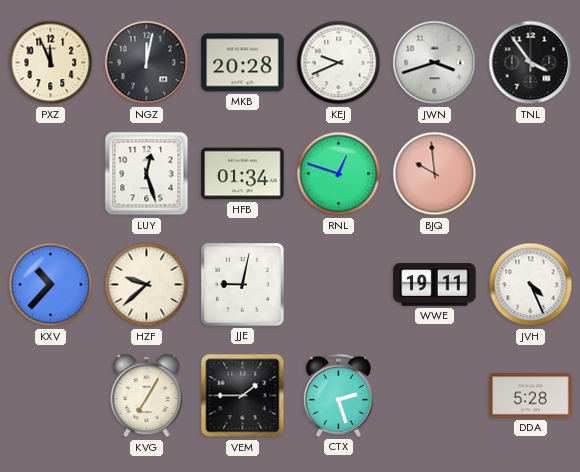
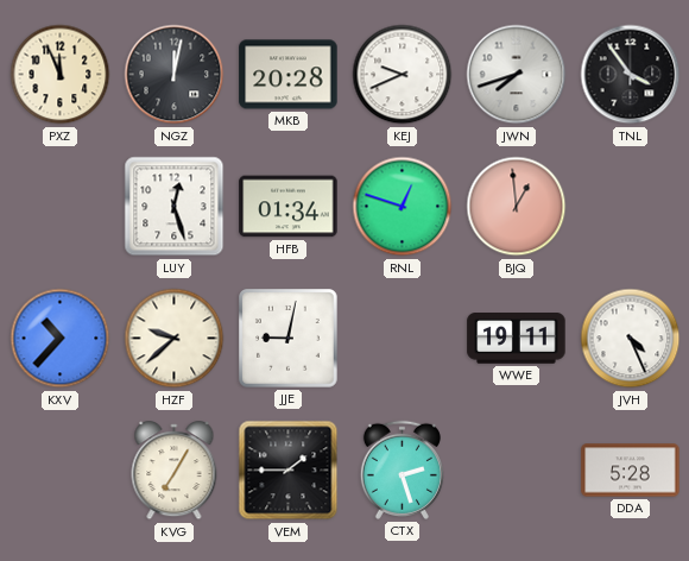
JWN: 3:42 -> 7:42
BJQ: 9:59 -> 12:59
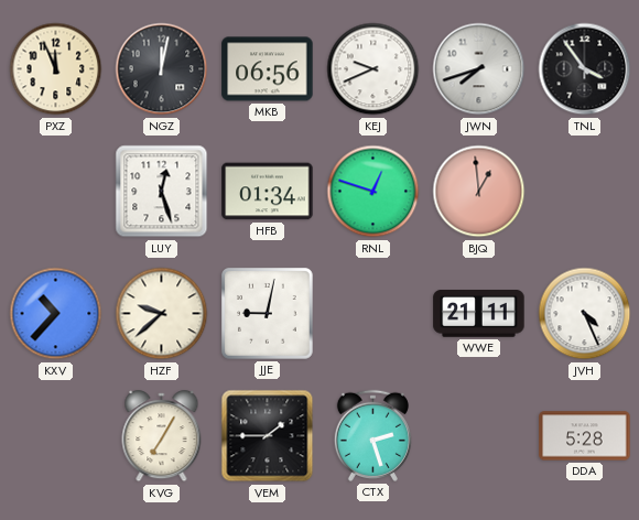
MKB: 20:28 -> 06:56
WWE: 19:11 -> 21:11
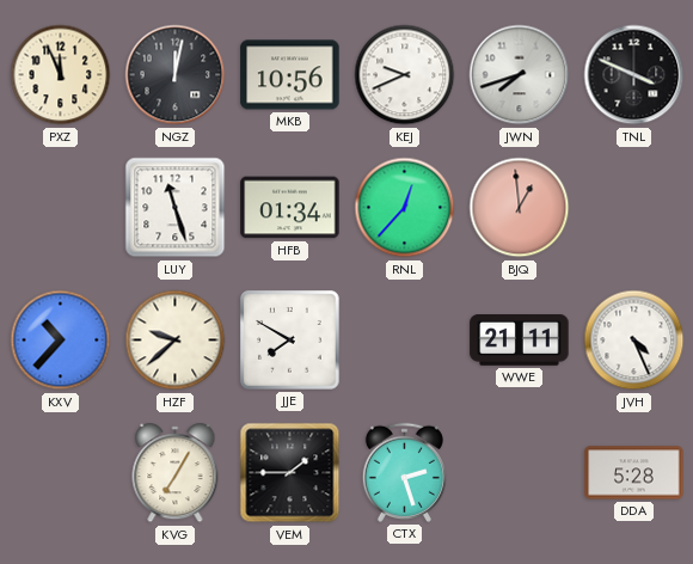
MKB: 06:56 -> 10:56
TNL: 3:54 -> 3:49
LUY: 12:27 -> 11:27
RNL: 12:48 -> 12:37
JJE: 9:02 -> 7:50
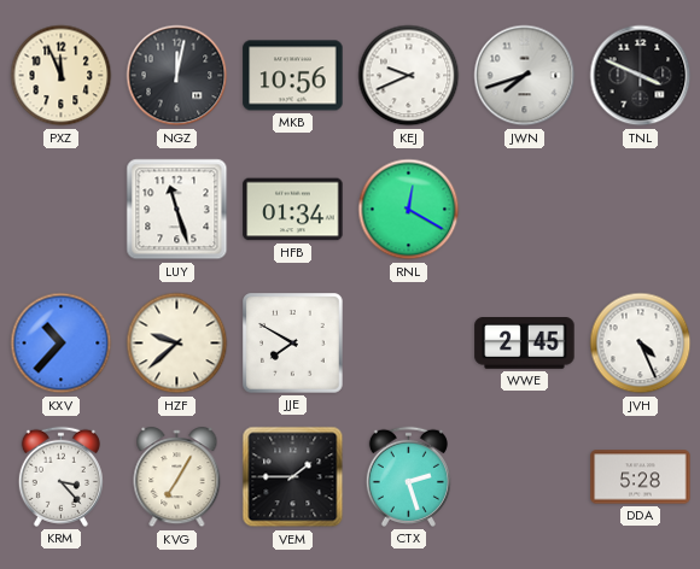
RNL: 12:37 -> 12:20
BJQ: 12:59 -> none
WWE: 21:11 -> 2:45
KRM: none -> 3:23
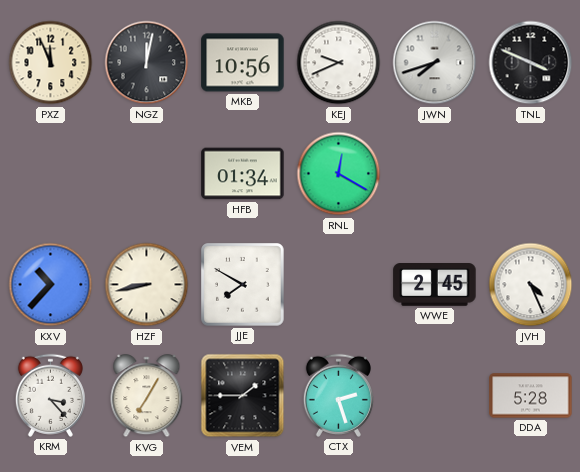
LUY: 11:27 -> none
HZF: 9:38 -> 8:43
